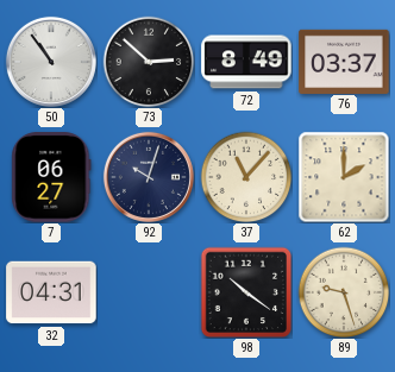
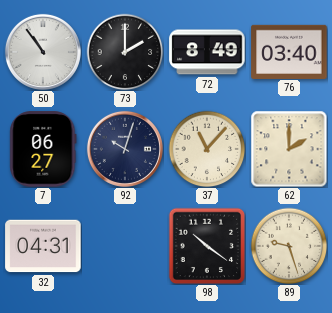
73: 2:52 -> 2:00
76: 03:37 -> 03:40
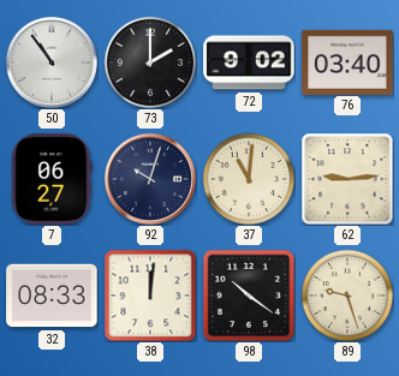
72: 8:49 -> 9:02
37: 11:07 -> 11:01
62: 2:00 -> 9:14
32: 04:31 -> 08:33
38: none -> 12:01
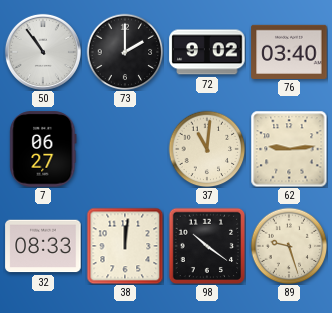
92: 10:03 -> none
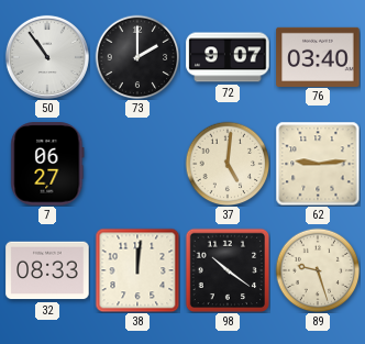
72: 9:02 -> 9:07
37: 11:01 -> 5:01
